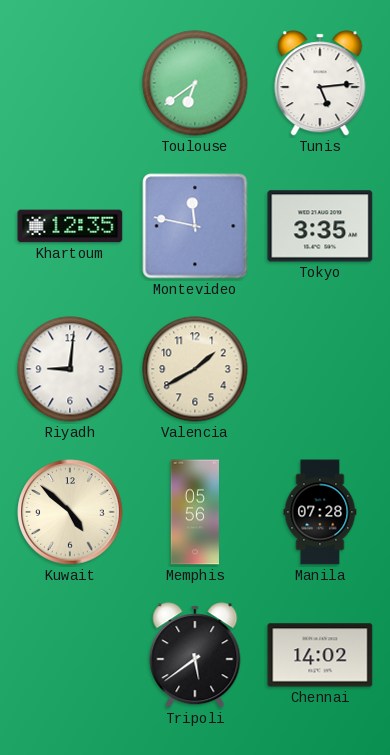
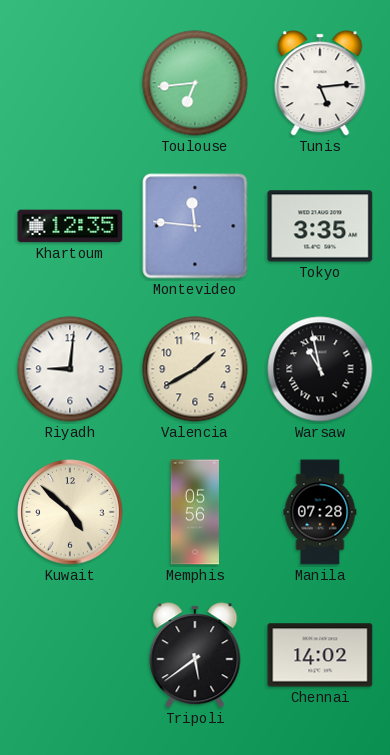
Toulouse: 6:39 -> 6:44
Montevideo: 11:47 -> 11:46
Warsaw: none -> 10:58
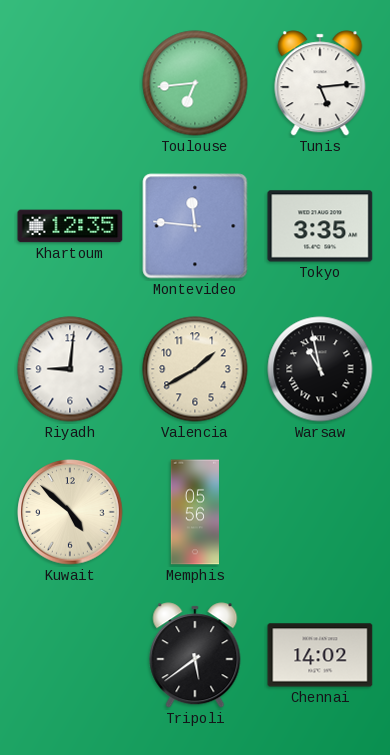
Manila: 07:28 -> none
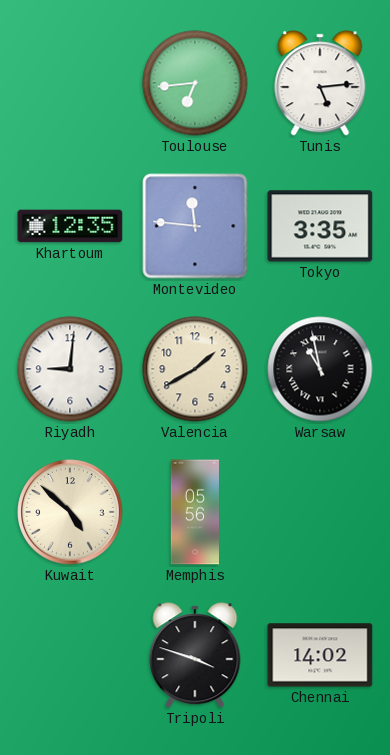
Tripoli: 5:39 -> 3:48
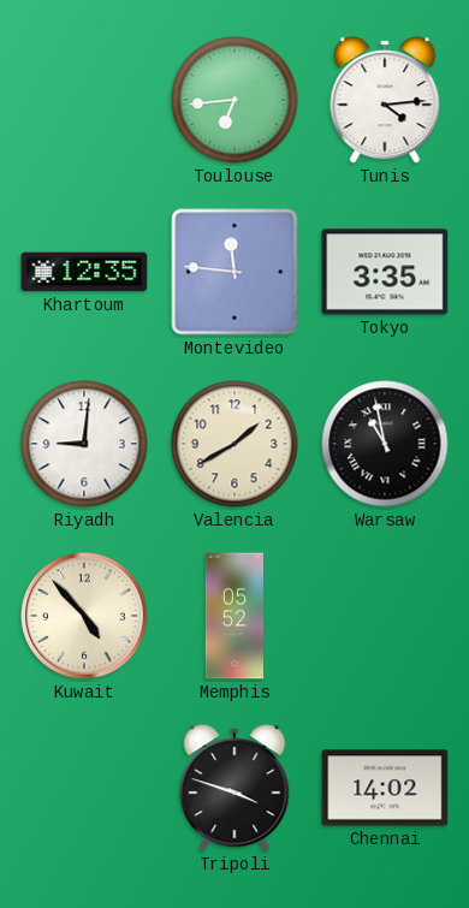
Tunis: 5:14 -> 4:14
Kuwait: 4:52 -> 4:53
Memphis: 05:56 -> 05:52
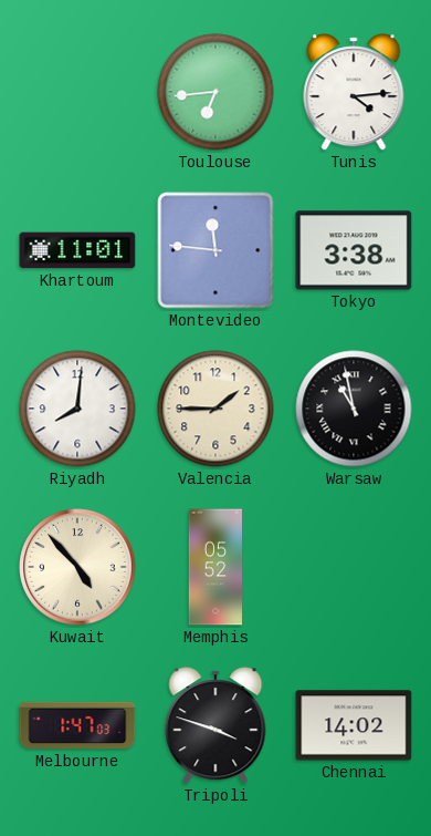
Khartoum: 12:35 -> 11:01
Tokyo: 3:35 -> 3:38
Riyadh: 9:01 -> 8:01
Valencia: 1:40 -> 1:45
Melbourne: none -> 1:47
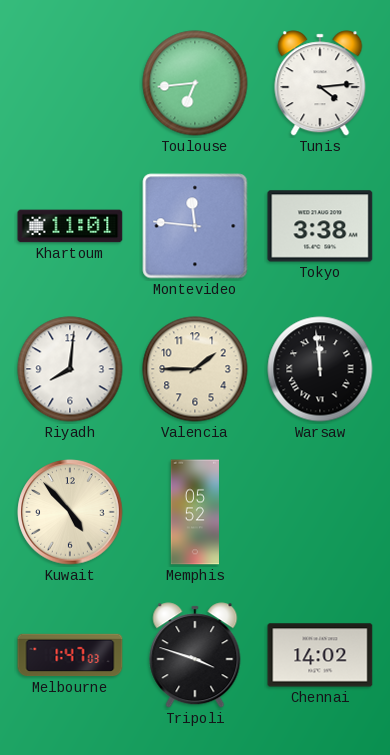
Warsaw: 10:58 -> 11:59
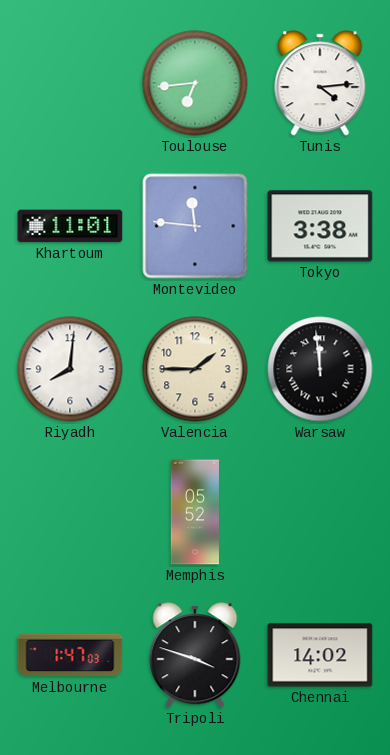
Kuwait: 4:53 -> none
